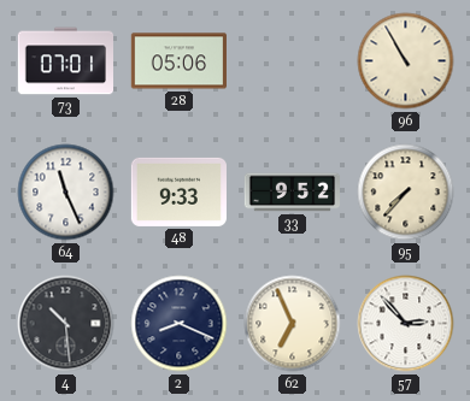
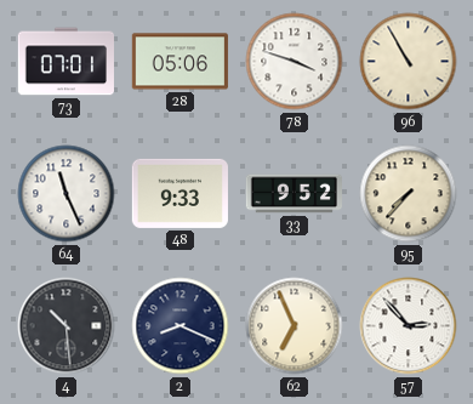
78: none -> 3:48
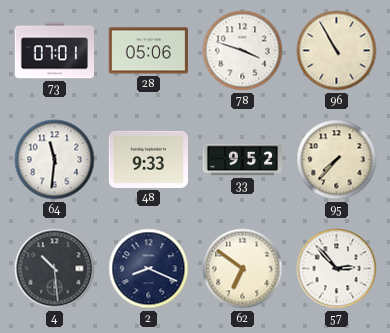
64: 11:26 -> 11:31
62: 6:56 -> 6:51
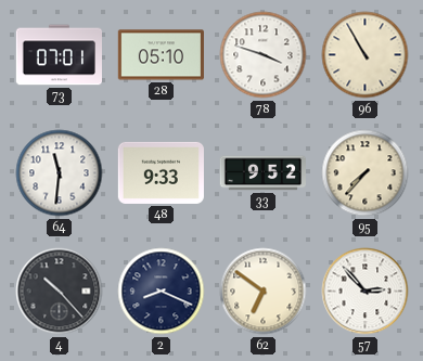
28: 05:06 -> 05:10
4: 10:29 -> 10:23
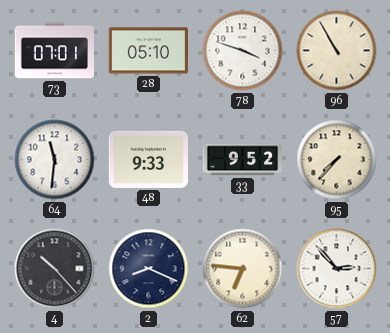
62: 6:51 -> 6:46
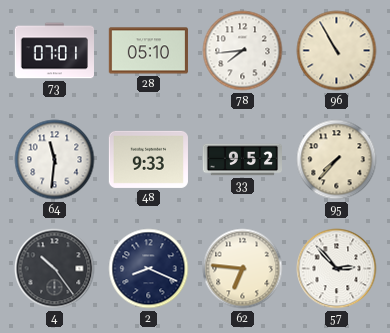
78: 3:48 -> 7:44
4: 10:23 -> 10:24
